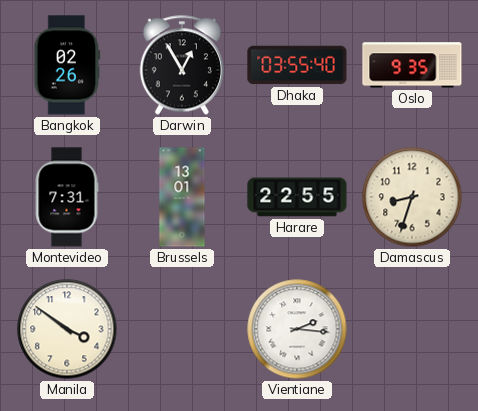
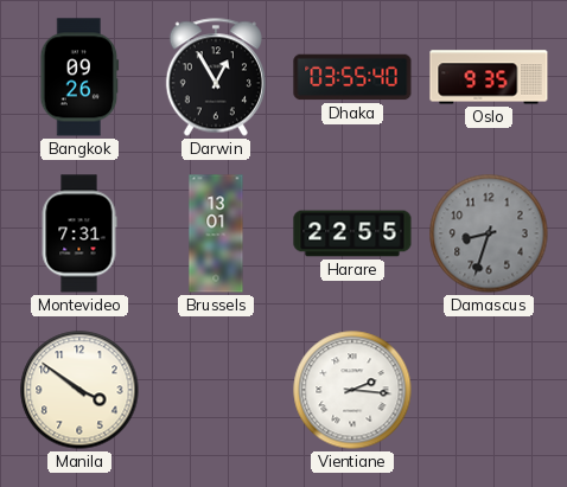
Bangkok: 02:26 -> 09:26
Damascus dial: cream -> grey
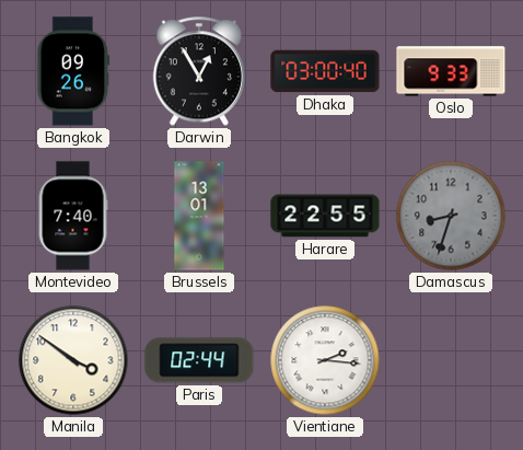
Dhaka: 03:55 -> 03:00
Oslo: 9:35 -> 9:33
Montevideo: 7:31 -> 7:40
Paris: none -> 02:44
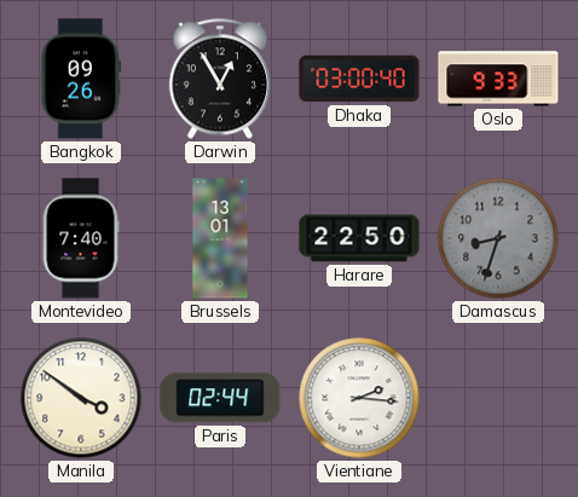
Harare: 22:55 -> 22:50
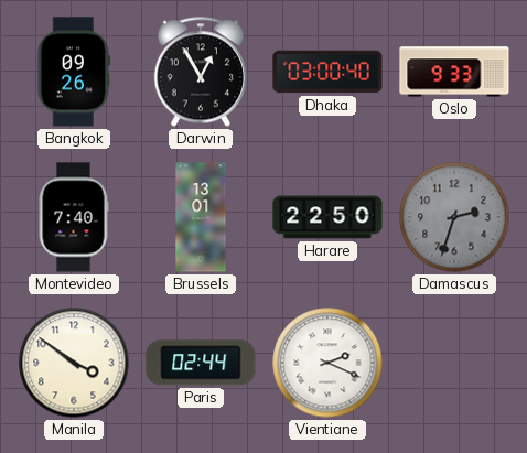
Damascus: 8:33 -> 2:33
Vientiane: 2:16 -> 2:19
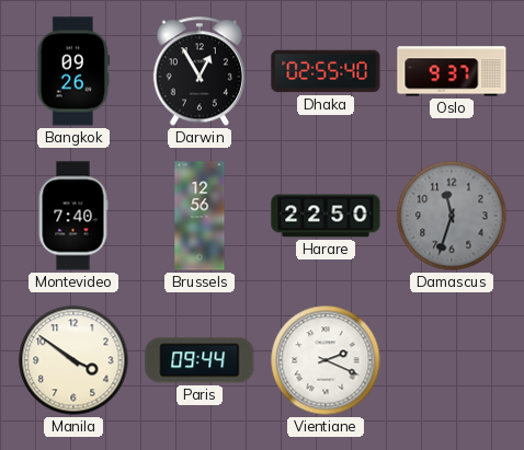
Dhaka: 03:00 -> 02:55
Oslo: 9:33 -> 9:37
Brussels: 13:01 -> 12:56
Damascus: 2:33 -> 11:33
Paris: 02:44 -> 09:44
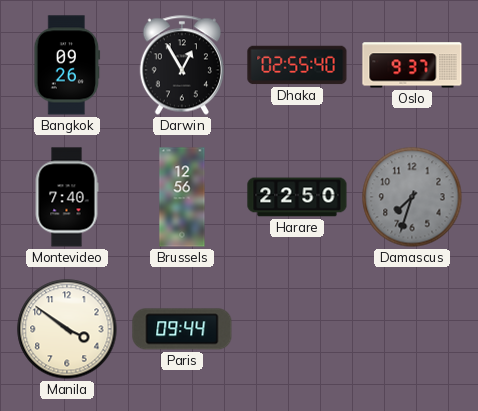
Damascus: 11:33 -> 7:33
Vientiane: 2:19 -> none
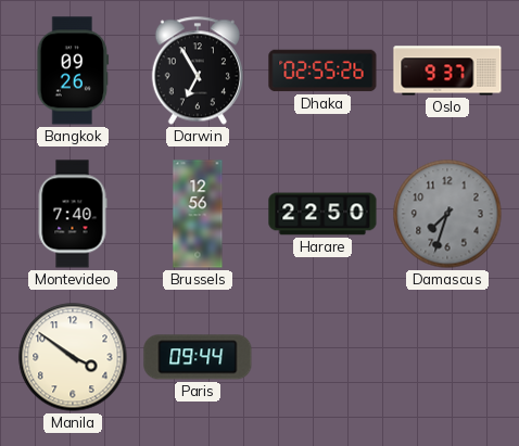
Darwin: 12:55 -> 6:55
Dhaka: 02:55:40 -> 02:55:26
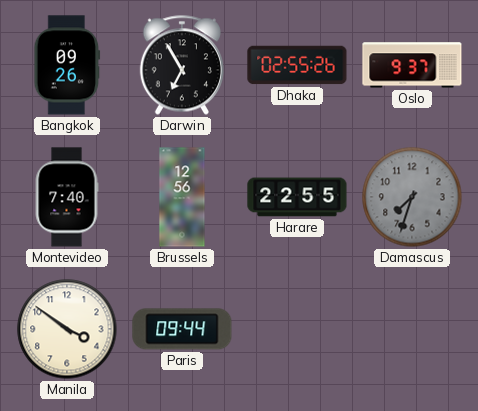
Harare: 22:50 -> 22:55
